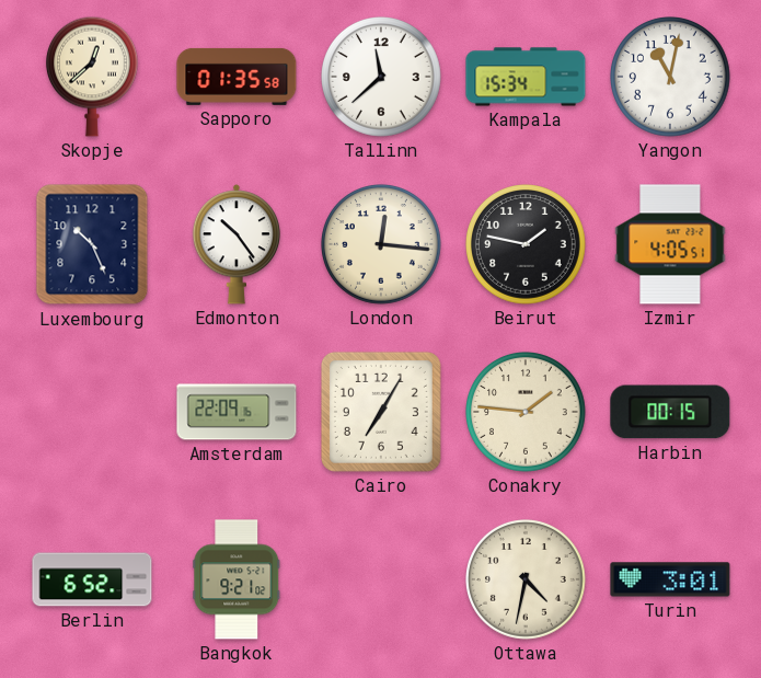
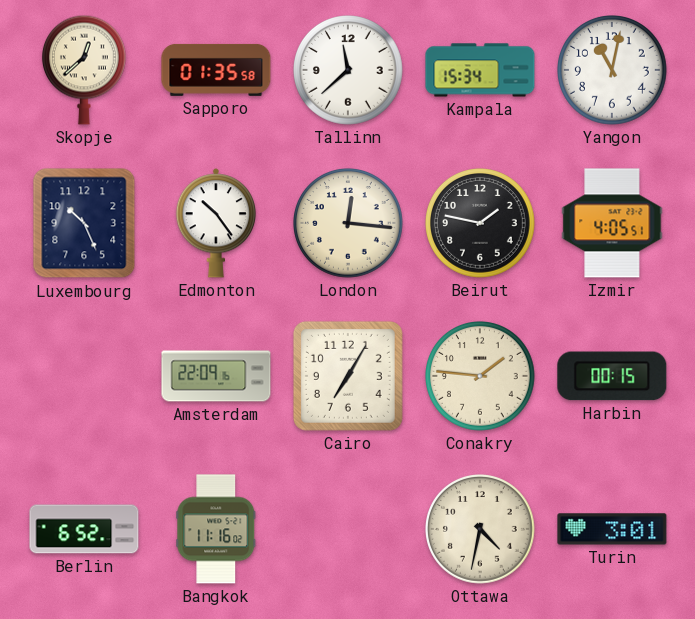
Bangkok: 9:21 -> 11:16
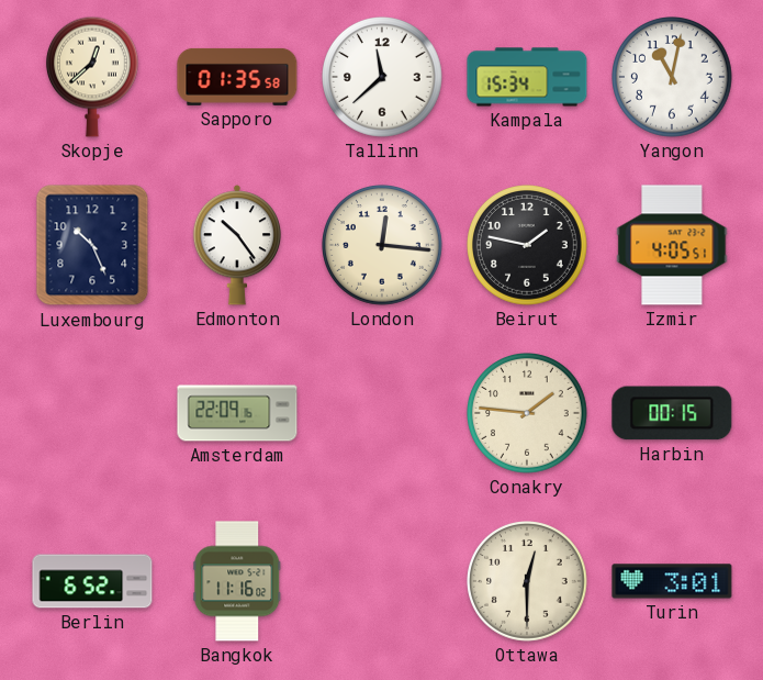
Cairo: 7:05 -> none
Ottawa: 4:32 -> 12:30
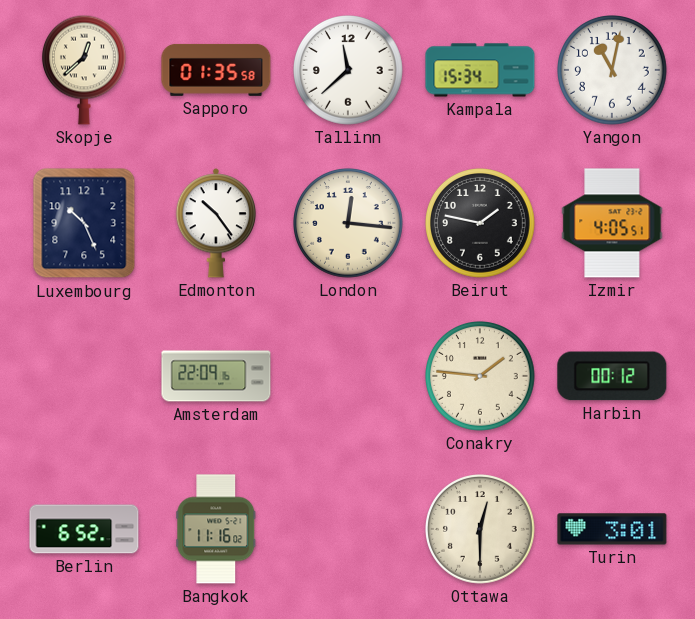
Harbin: 00:15 -> 00:12
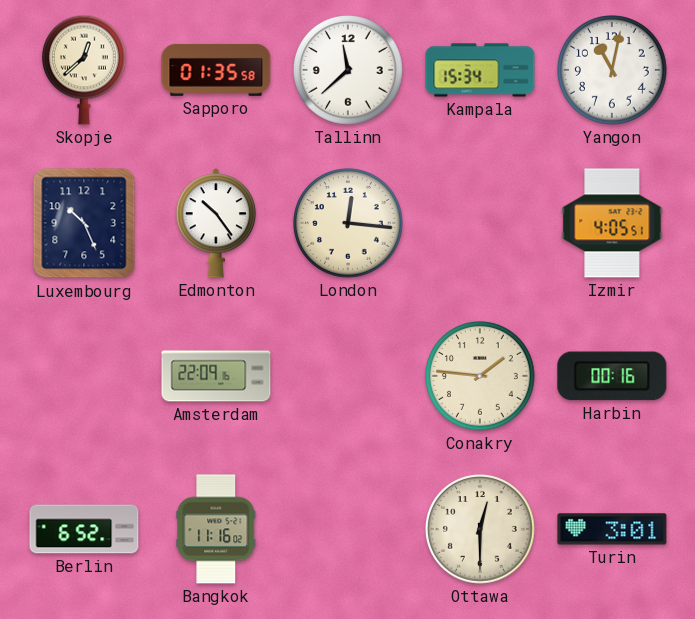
Beirut: 1:47 -> none
Harbin: 00:12 -> 00:16
